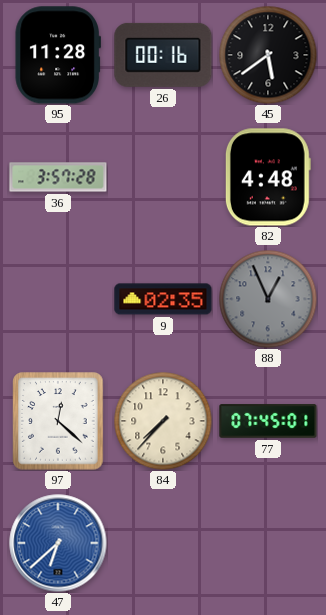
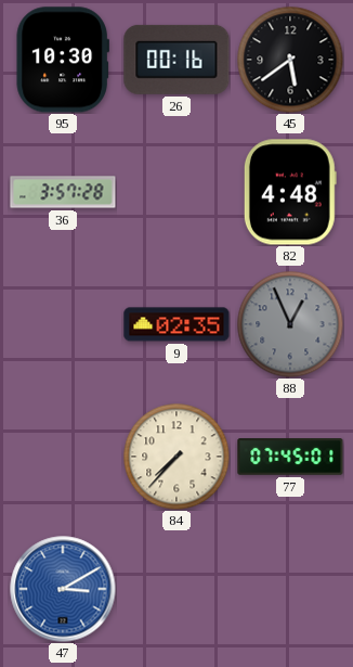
95: 11:28 -> 10:30
97: 12:22 -> none
47: 6:38 -> 3:10
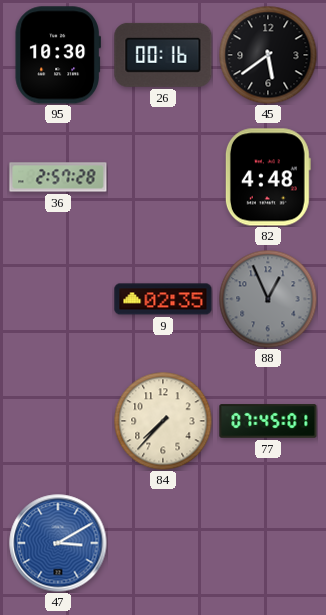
36: 3:57 -> 2:57
